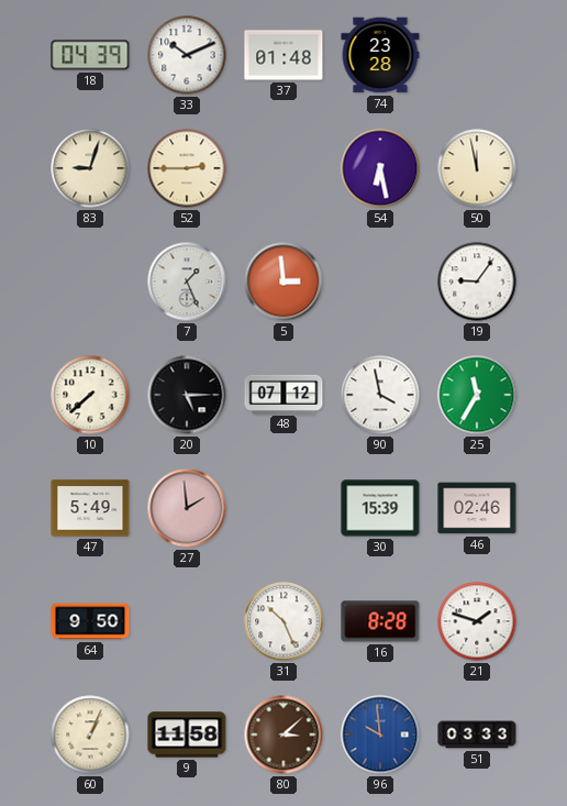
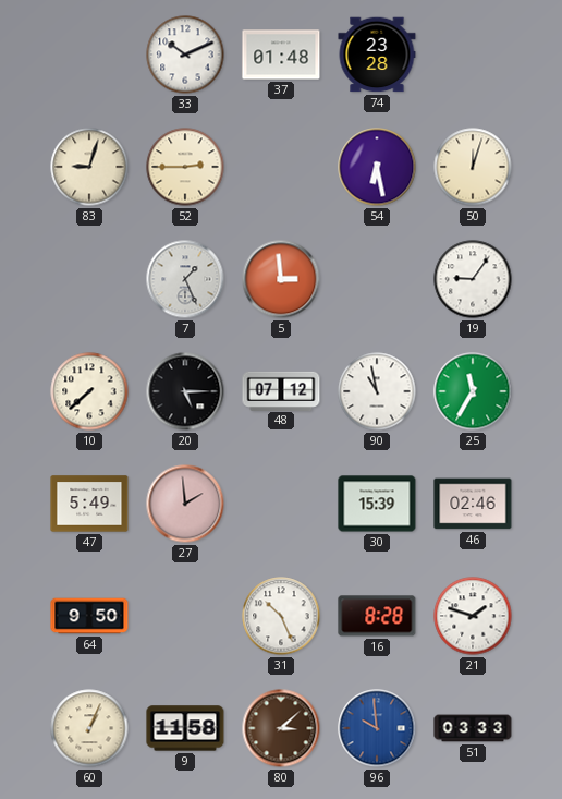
18: 04:39 -> none
50: 11:58 -> 12:03
90: 3:58 -> 10:58
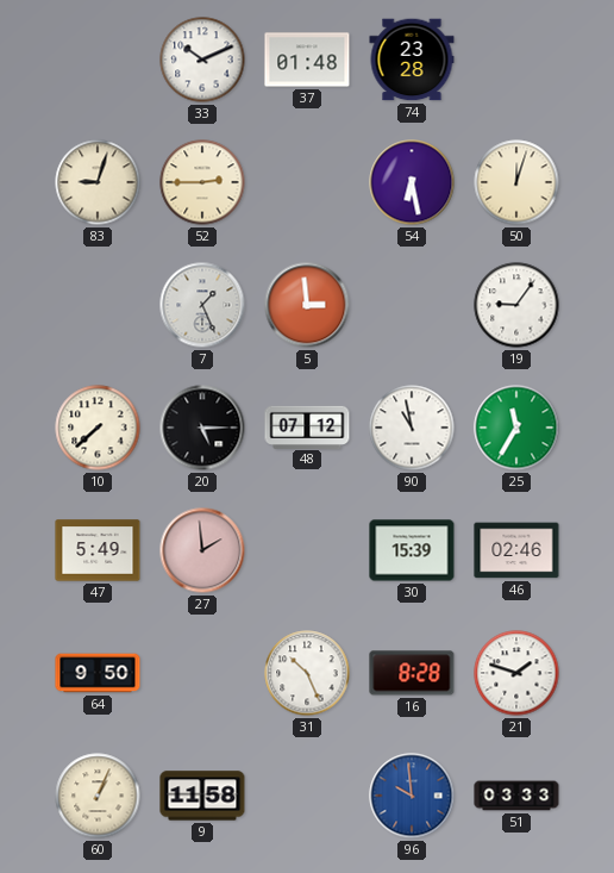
80: 3:08 -> none
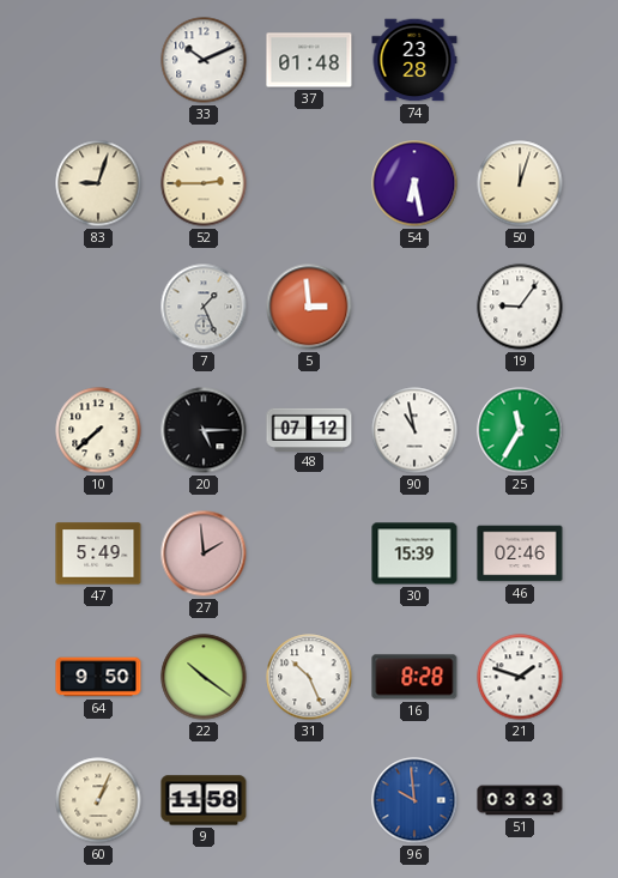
22: none -> 10:21
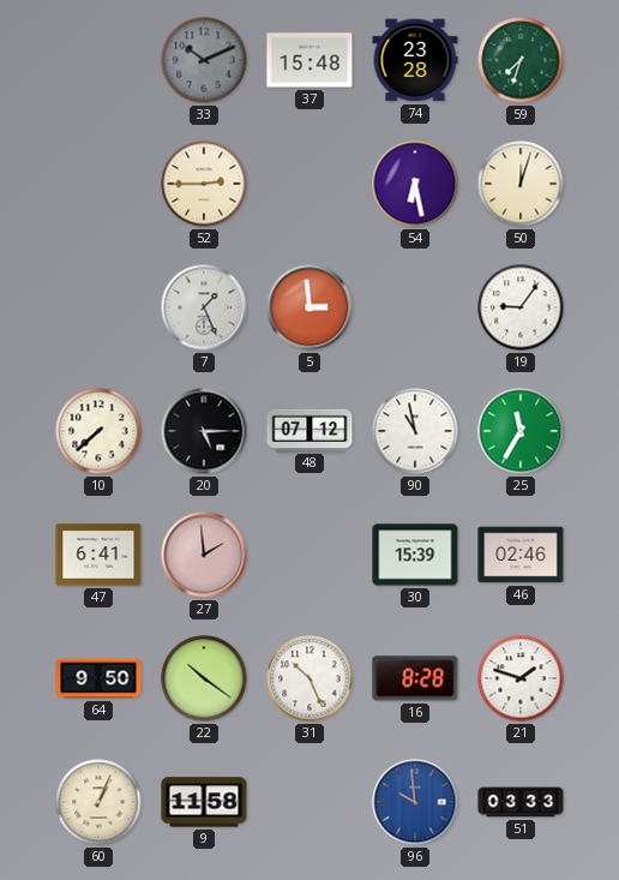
33 dial: white -> grey
37: 01:48 -> 15:48
59: none -> 7:33
83: 9:03 -> none
47: 5:49 -> 6:41
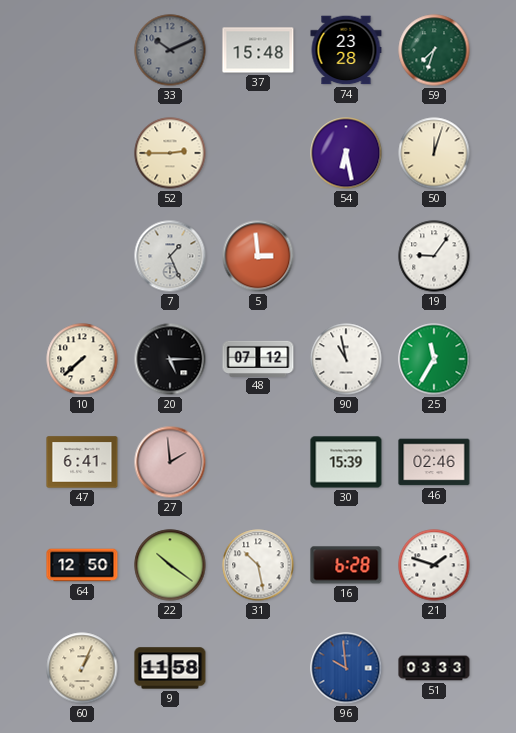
64: 9:50 -> 12:50
31: 10:26 -> 10:28
16: 8:28 -> 6:28
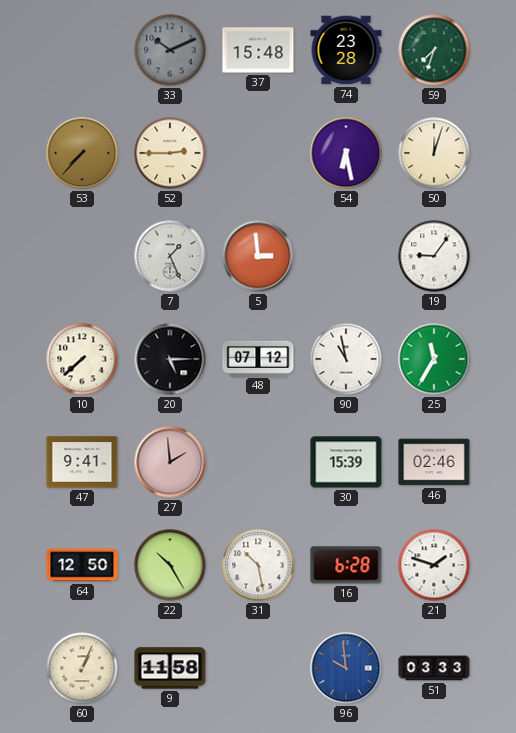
53: none -> 7:37
47: 6:41 -> 9:41
22: 10:21 -> 10:25
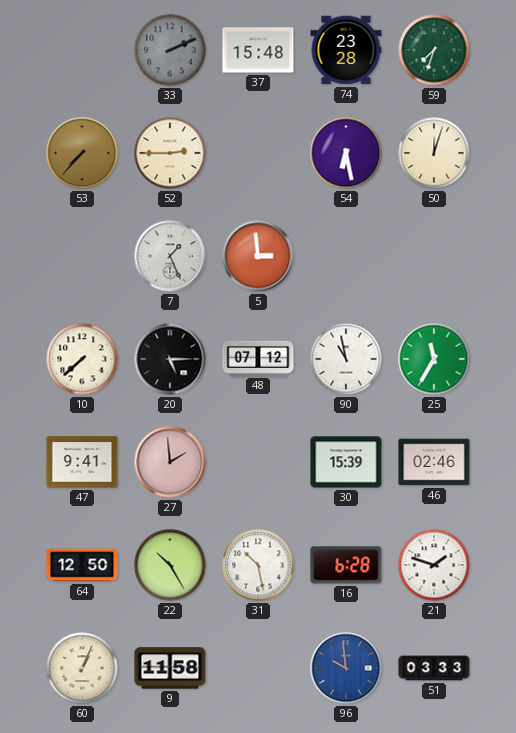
33: 10:11 -> 2:11
19: 9:06 -> none
